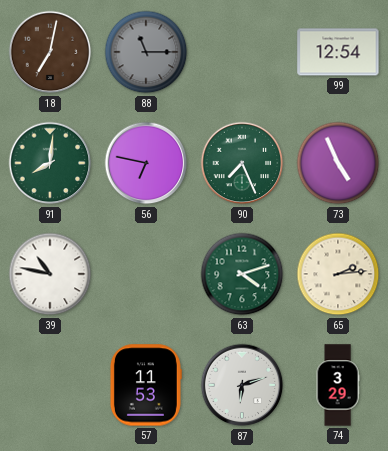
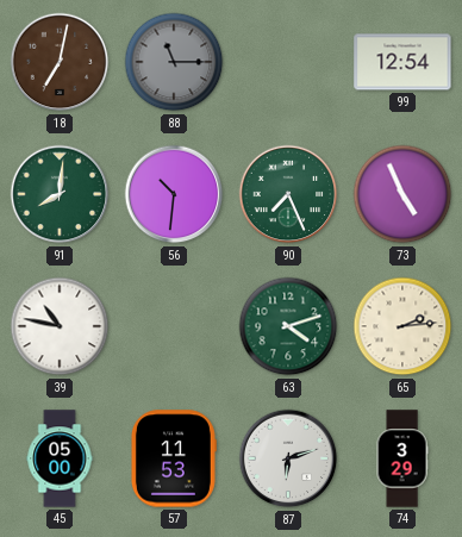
56: 6:47 -> 10:31
45: none -> 05:00
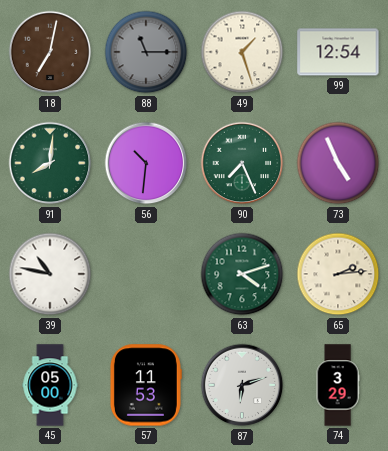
49: none -> 1:27
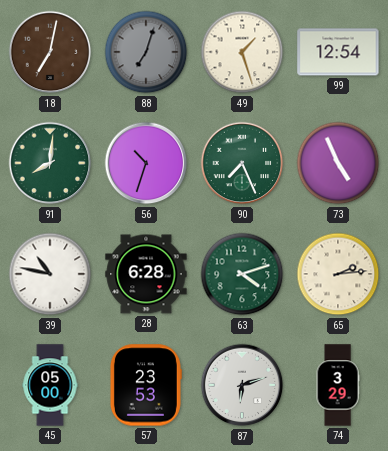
88: 11:15 -> 7:03
56: 10:31 -> 10:33
28: none -> 6:28
57: 11:53 -> 23:53
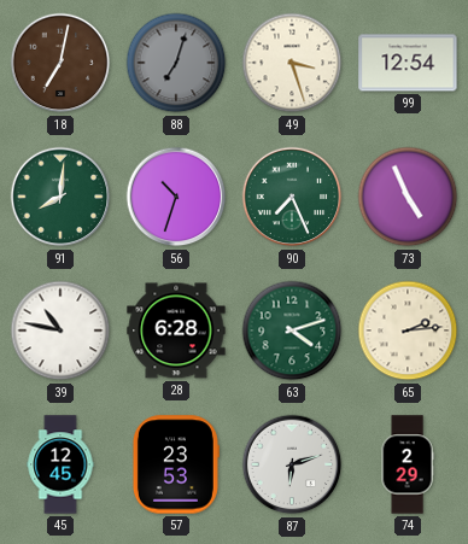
49: 1:27 -> 3:27
45: 05:00 -> 12:45
74: 3:29 -> 2:29
